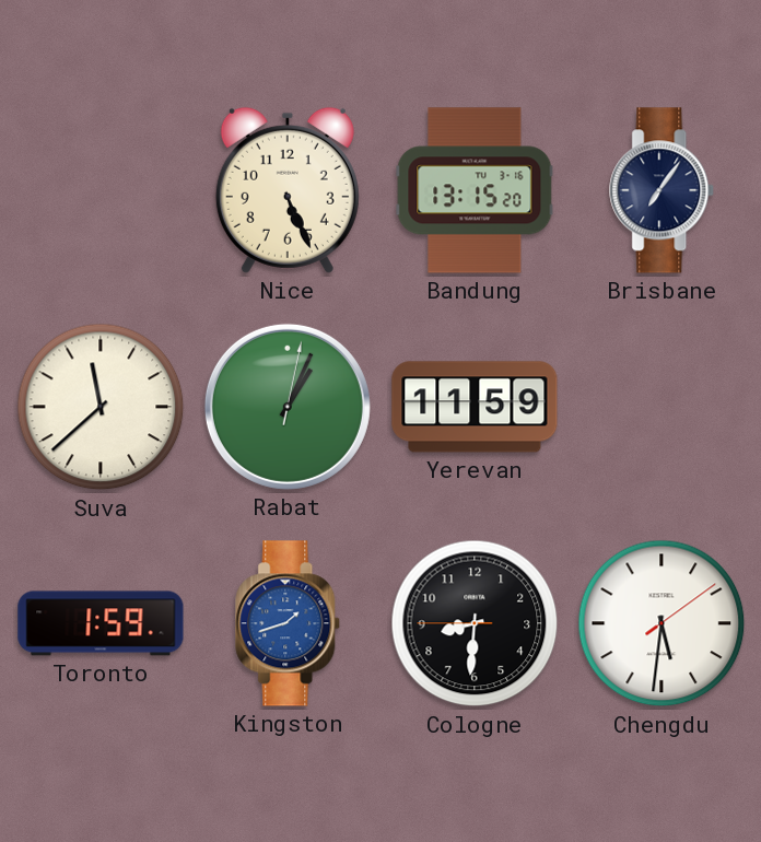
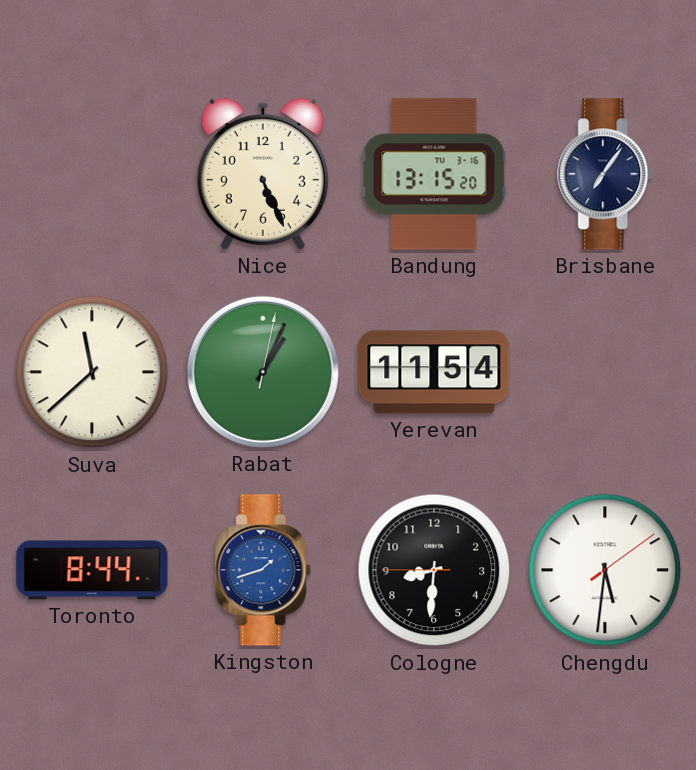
Yerevan: 11:59 -> 11:54
Toronto: 1:59 -> 8:44
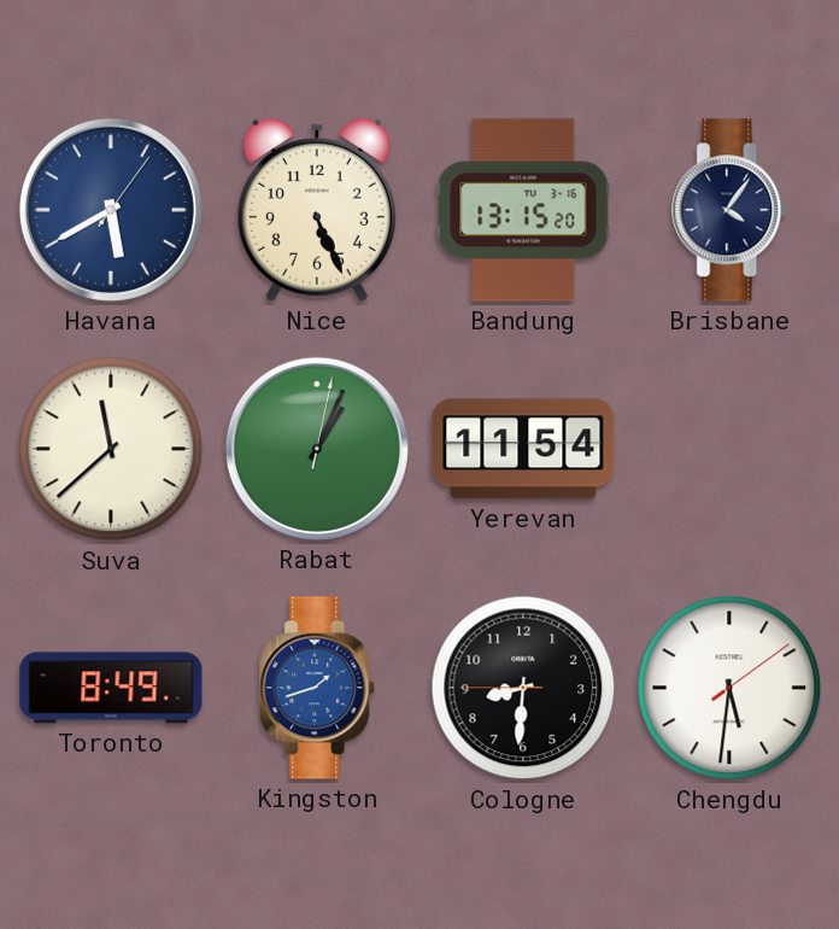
Havana: none -> 5:40
Brisbane: 7:06 -> 4:06
Toronto: 8:44 -> 8:49
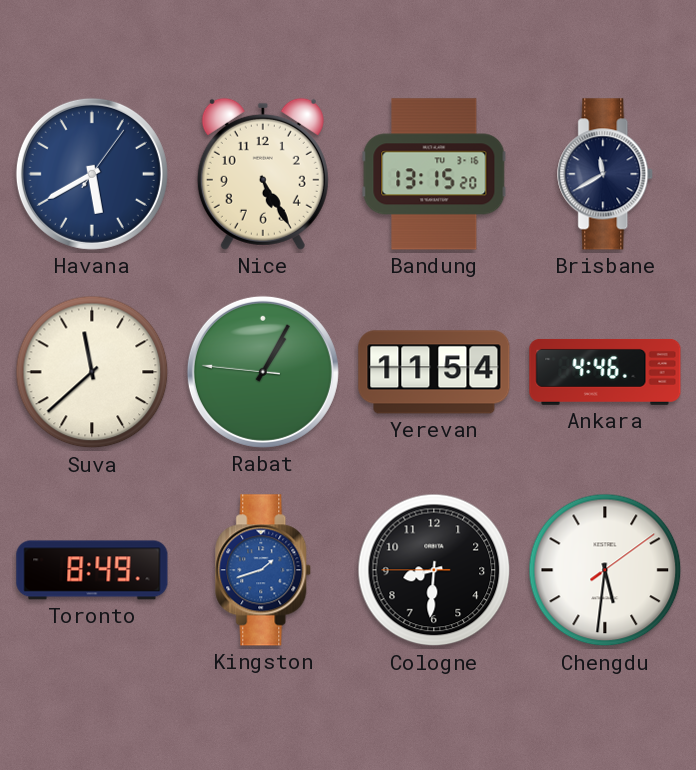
Nice: 5:26 -> 5:25
Brisbane: 4:06 -> 11:40
Rabat: 1:04:02 -> 1:04:46
Ankara: none -> 4:46
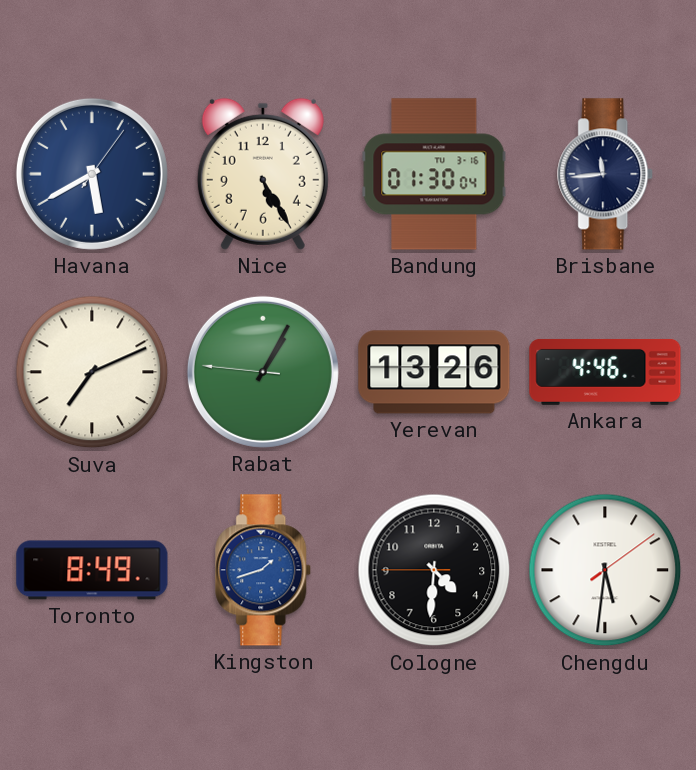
Bandung: 13:15 -> 01:30
Brisbane: 11:40 -> 11:44
Suva: 11:38 -> 7:11
Yerevan: 11:54 -> 13:26
Cologne: 8:30 -> 4:30
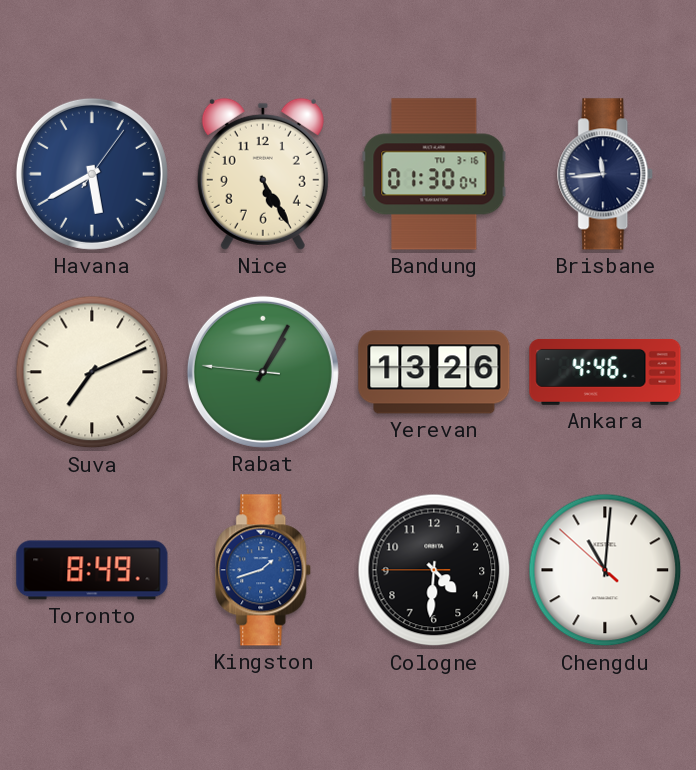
Chengdu: 5:31 -> 11:00
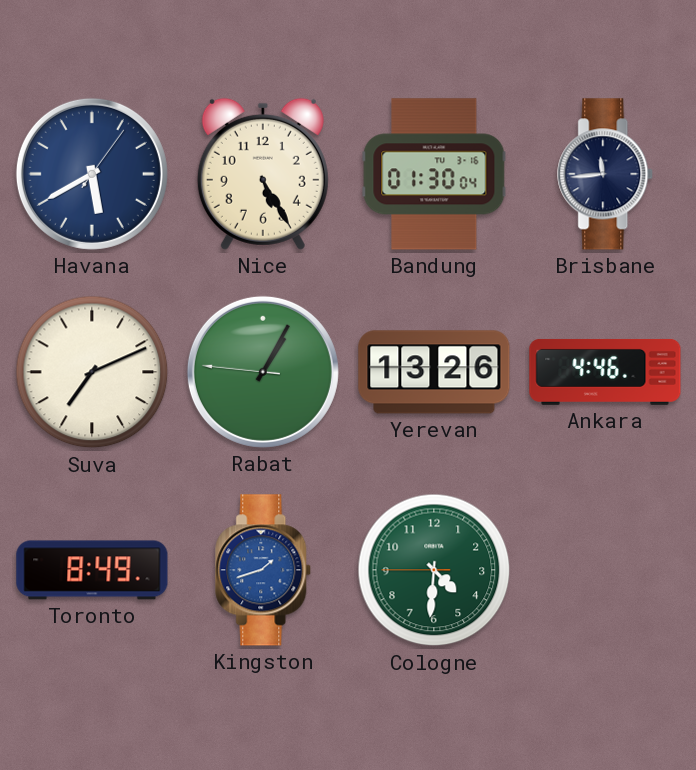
Cologne dial: black -> green
Chengdu: 11:00 -> none
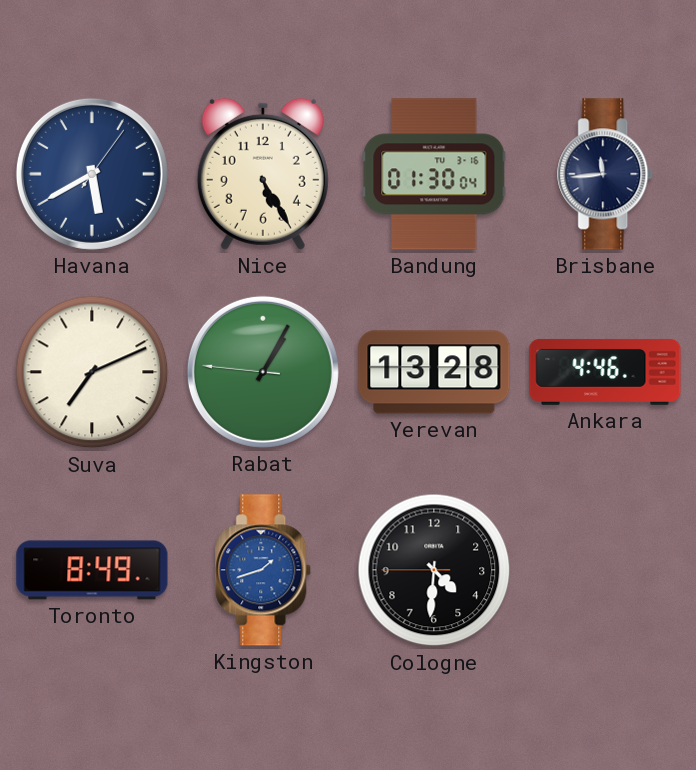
Yerevan: 13:26 -> 13:28
Cologne dial: green -> black
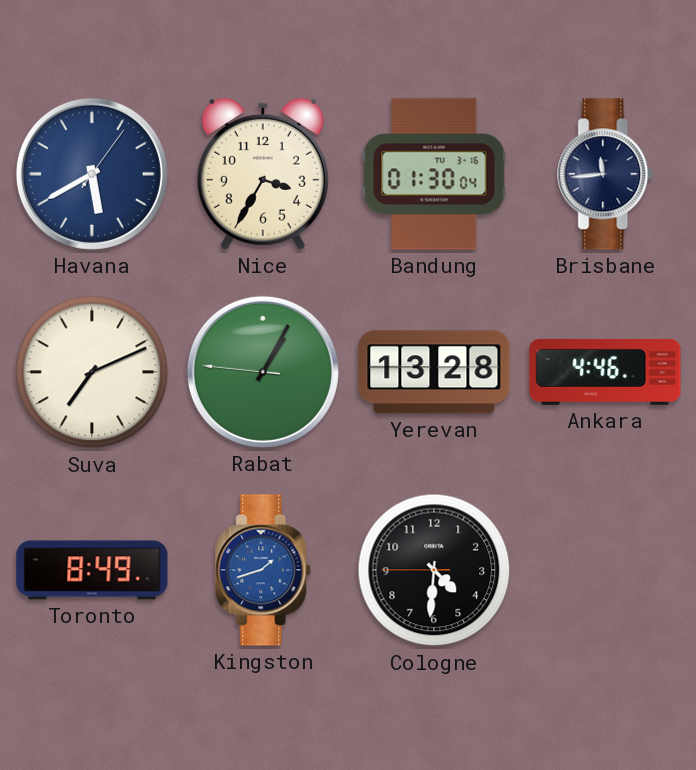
Nice: 5:25 -> 3:35
